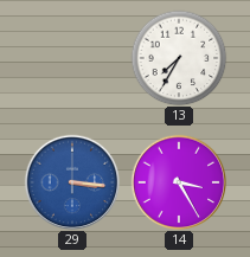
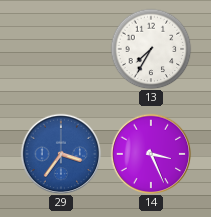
29: 3:16 -> 3:36
14: 3:25 -> 3:26
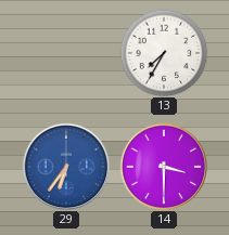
29: 3:36 -> 6:36
14: 3:26 -> 3:30
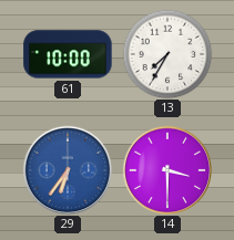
61: none -> 10:00
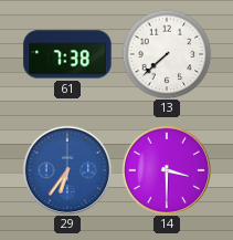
61: 10:00 -> 7:38
13: 7:35 -> 7:38
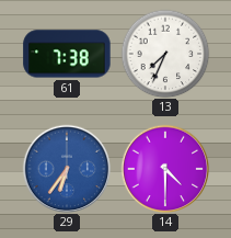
13: 7:38 -> 7:34
14: 3:30 -> 4:30
